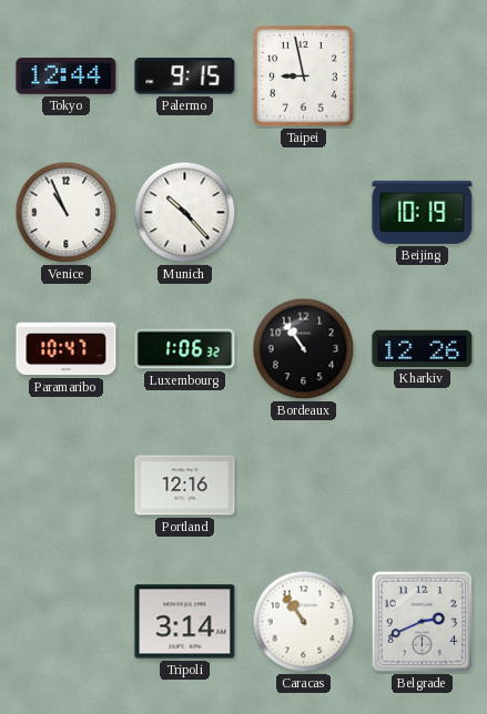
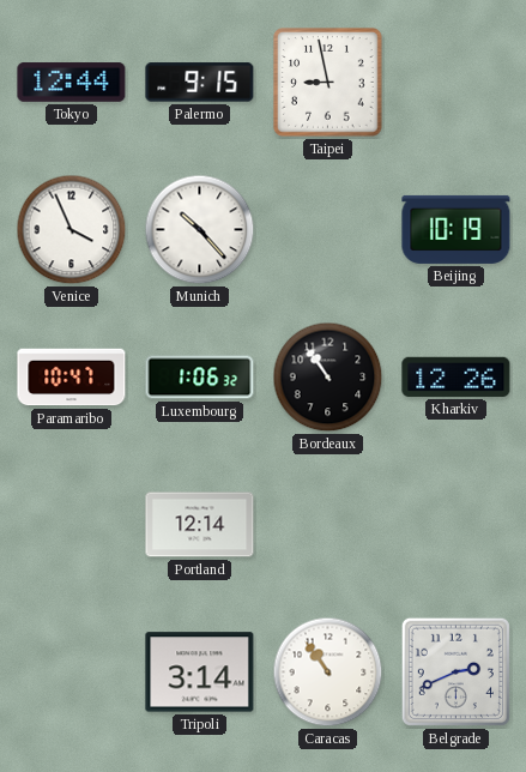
Venice: 10:56 -> 3:56
Portland: 12:16 -> 12:14
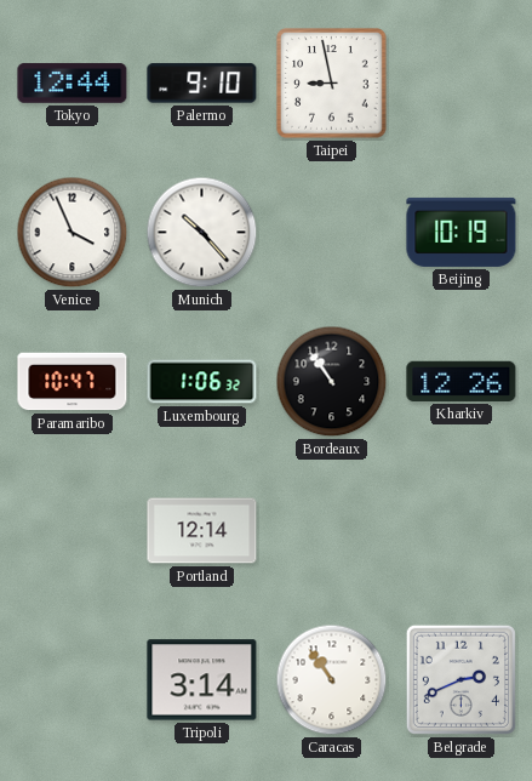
Palermo: 9:15 -> 9:10
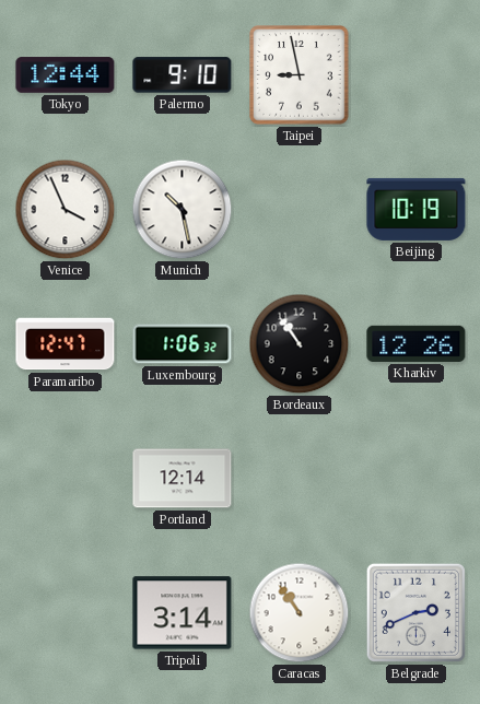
Munich: 10:23 -> 10:28
Paramaribo: 10:47 -> 12:47
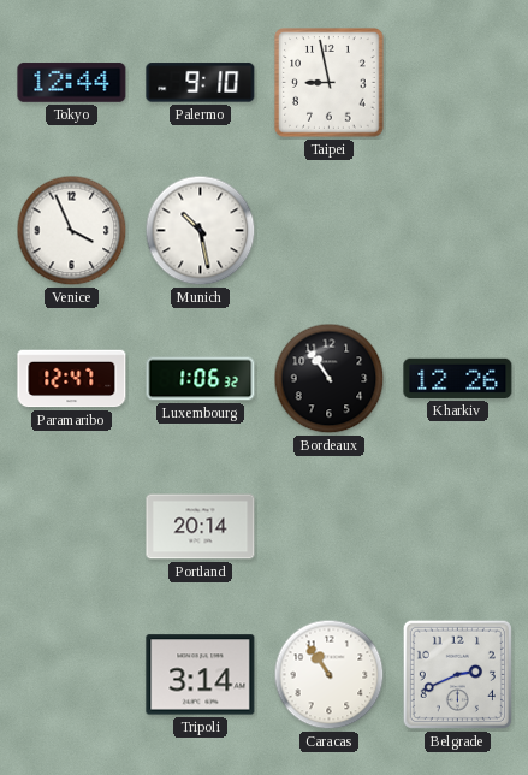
Beijing: 10:19 -> none
Portland: 12:14 -> 20:14
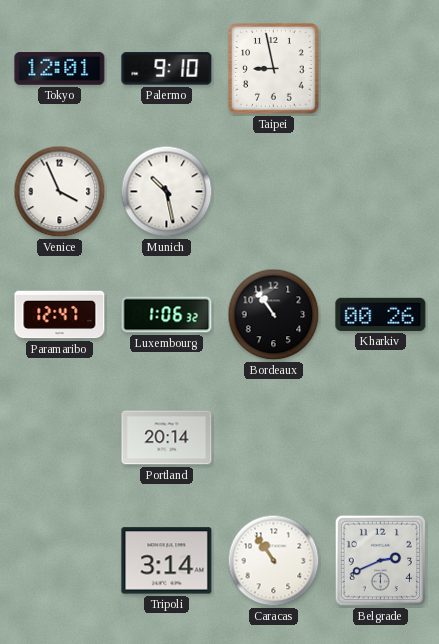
Tokyo: 12:44 -> 12:01
Kharkiv: 12:26 -> 00:26
